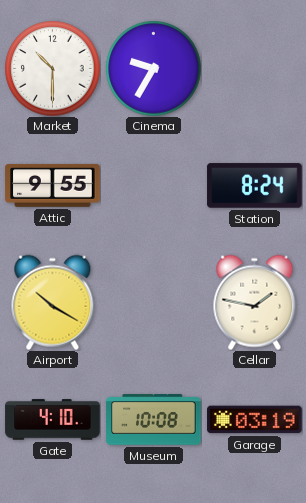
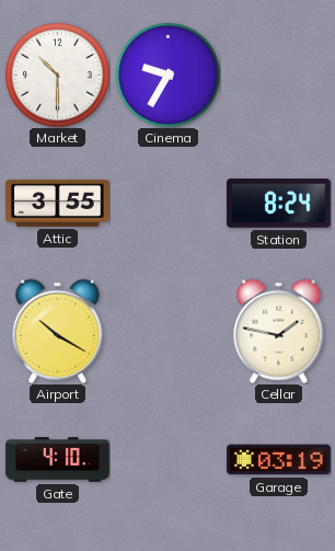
Attic: 9:55 -> 3:55
Museum: 10:08 -> none
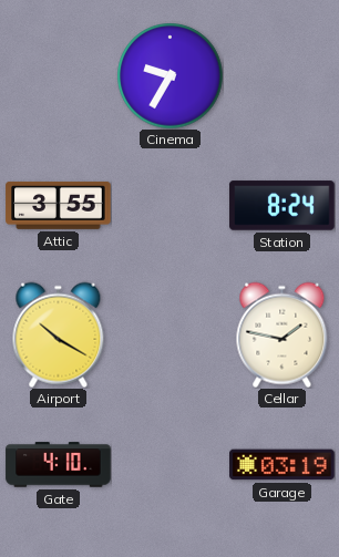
Market: 10:30 -> none
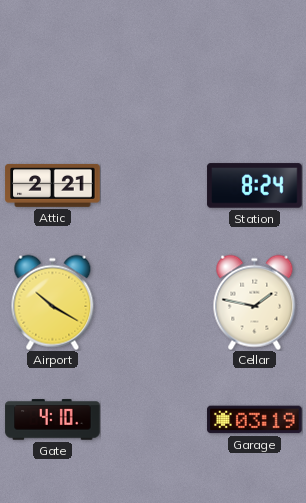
Cinema: 9:35 -> none
Attic: 3:55 -> 2:21
